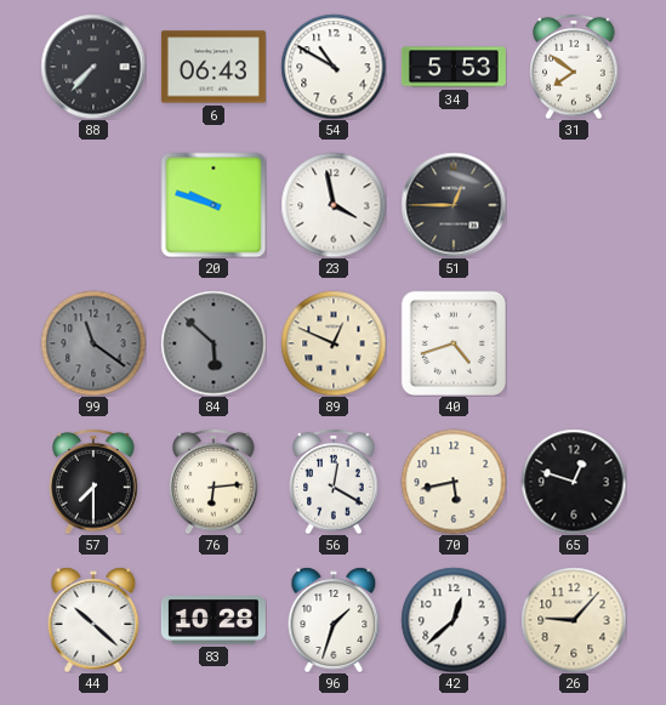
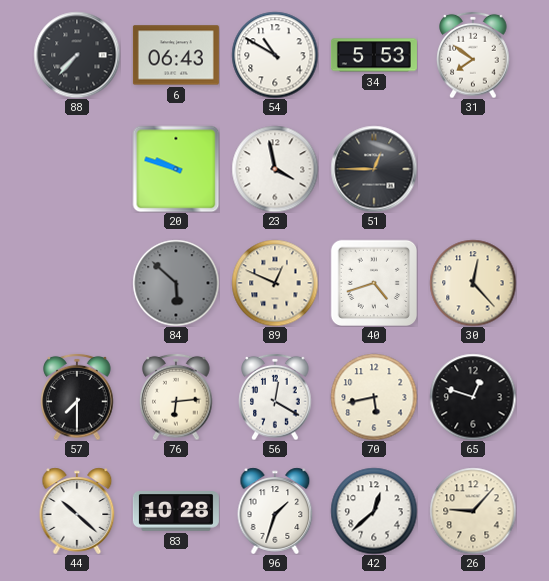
99: 11:21 -> none
30: none -> 12:23
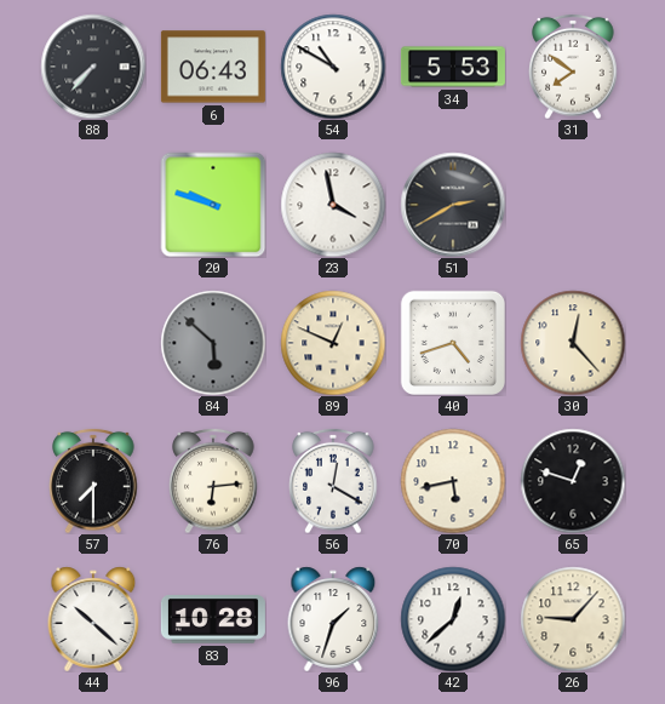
51: 12:45 -> 2:40
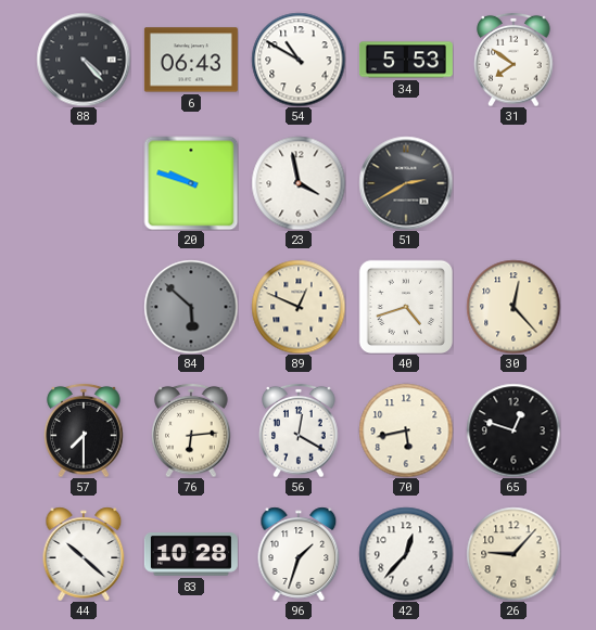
88: 7:37 -> 4:23
42: 12:38 -> 12:37
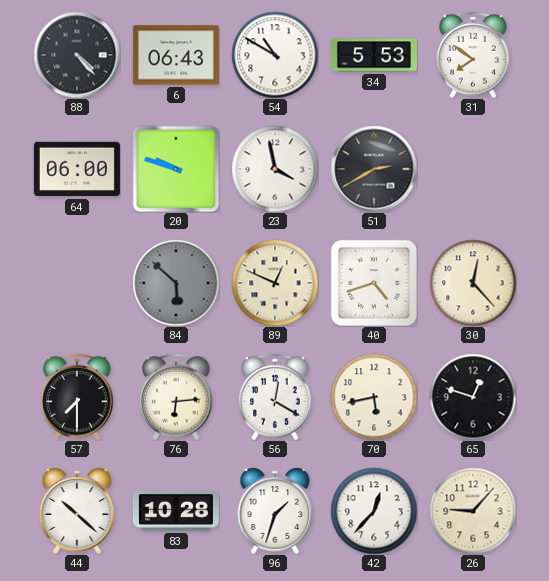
64: none -> 06:00
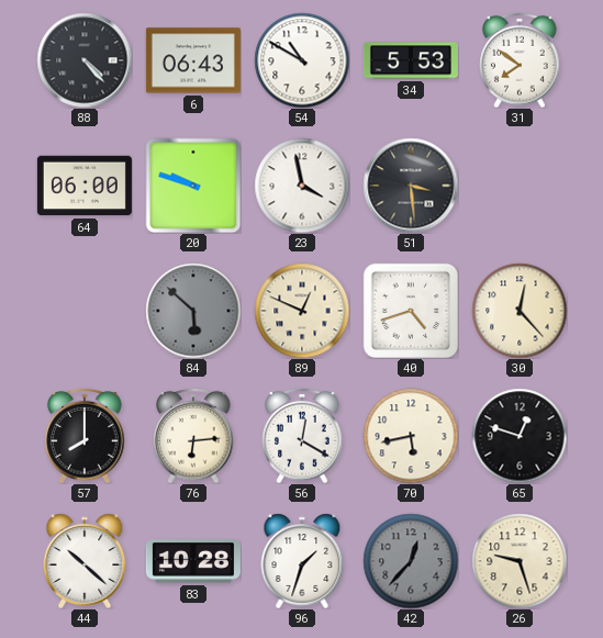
51: 2:40 -> 3:29
57: 7:30 -> 8:00
42 dial: white -> grey
26: 9:07 -> 9:27
